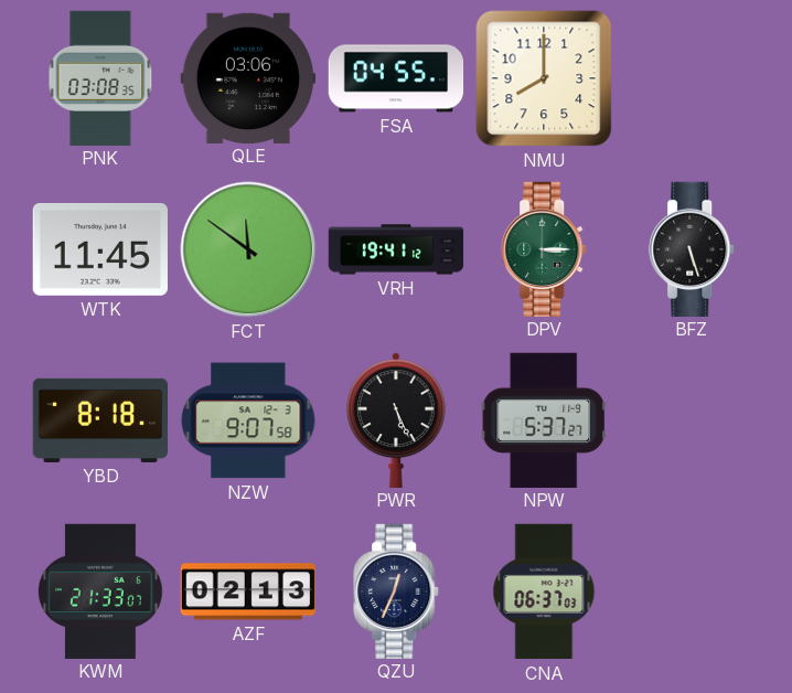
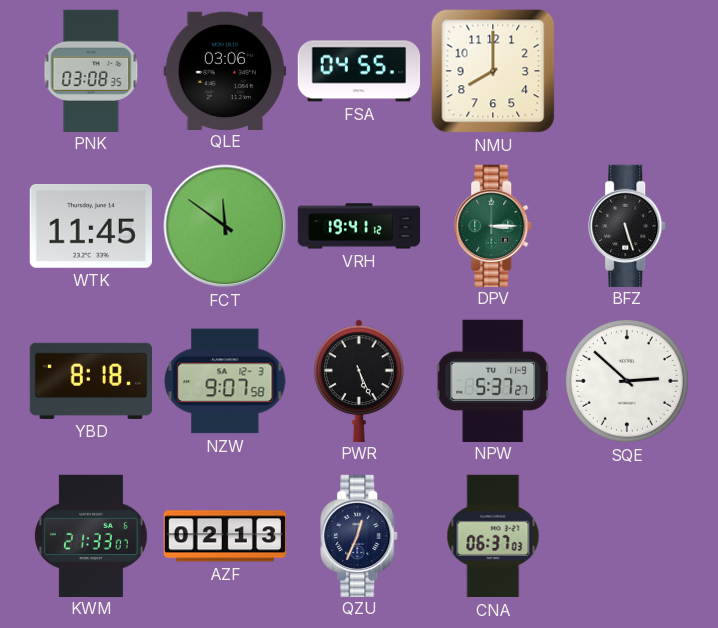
SQE: none -> 2:52
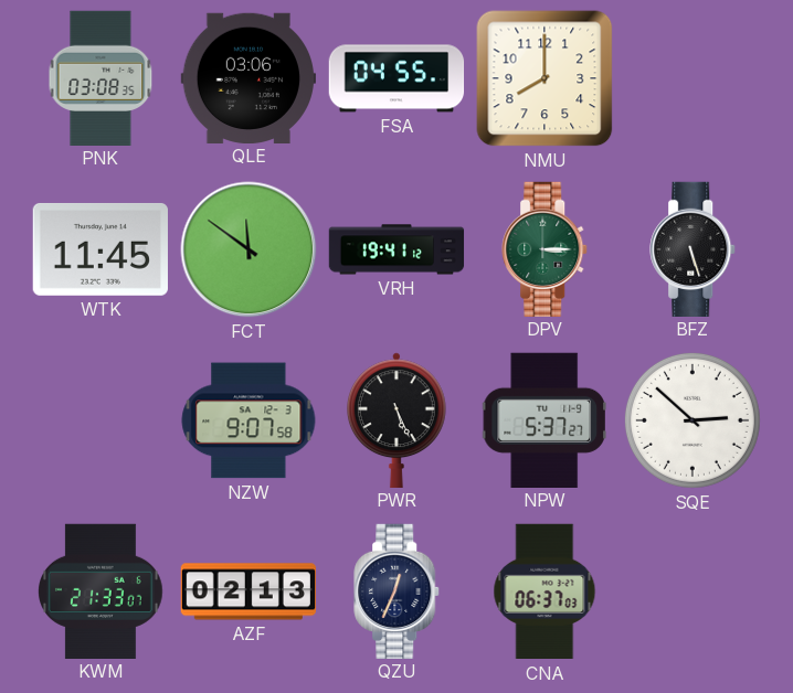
YBD: 8:18 -> none
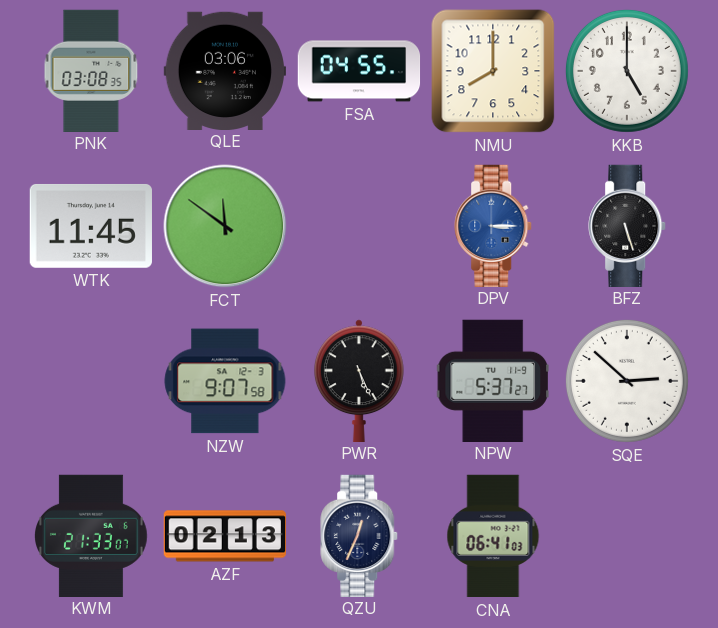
KKB: none -> 5:00
VRH: 19:41 -> none
DPV dial: green -> blue
CNA: 06:37 -> 06:41
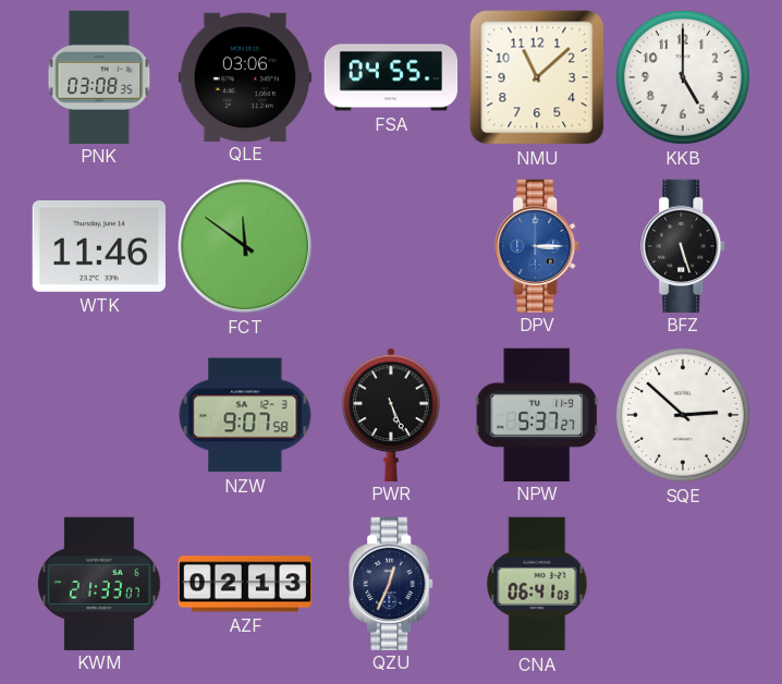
NMU: 8:00 -> 11:08
WTK: 11:45 -> 11:46
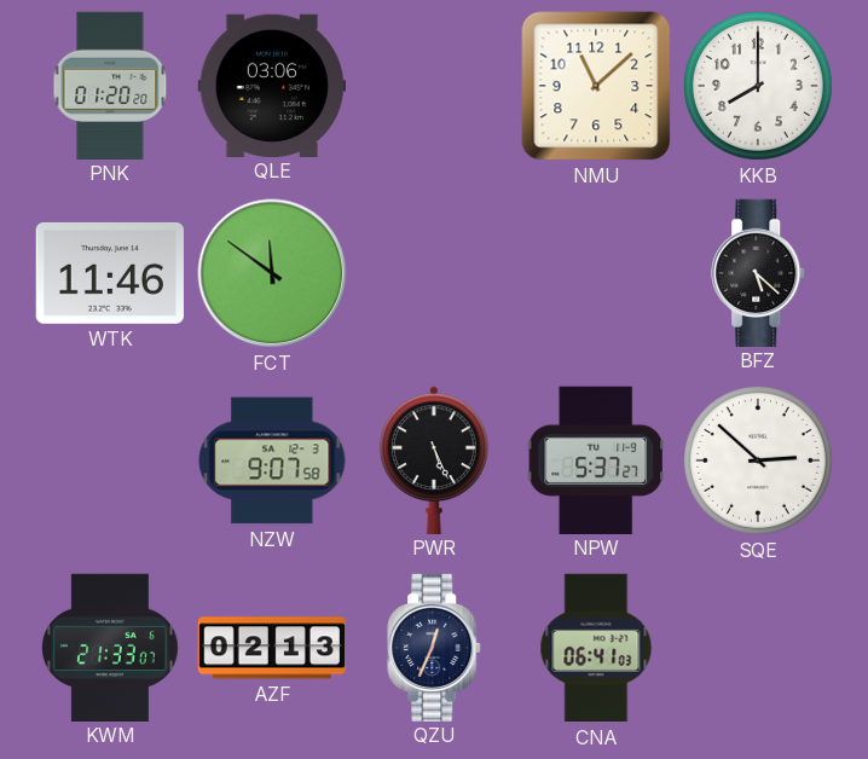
PNK: 03:08 -> 01:20
FSA: 04:55 -> none
KKB: 5:00 -> 8:00
DPV: 3:15 -> none
BFZ: 5:27 -> 5:22
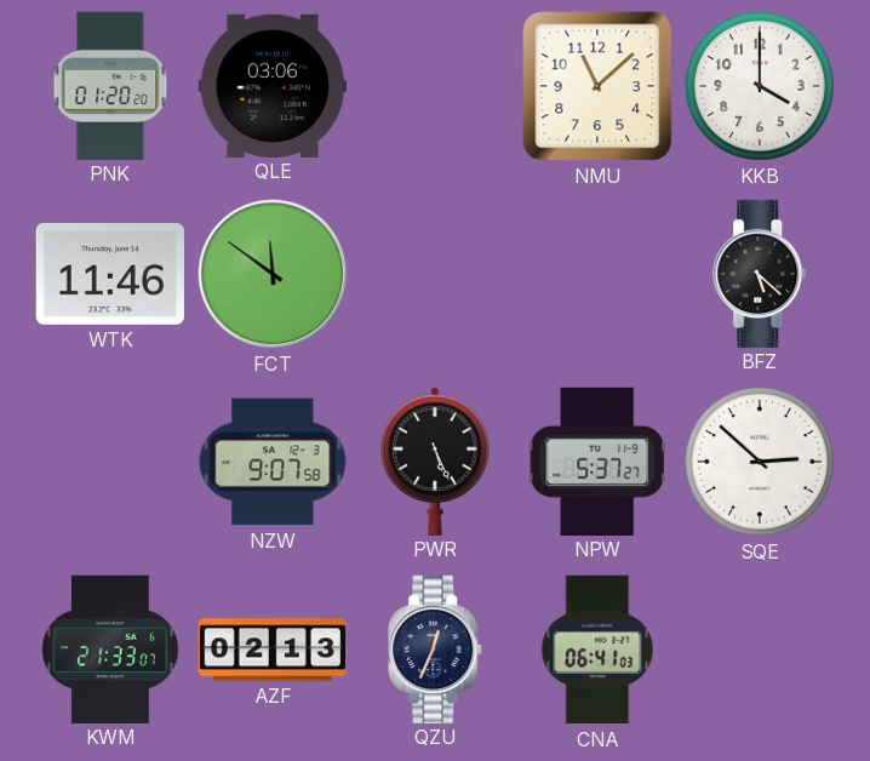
KKB: 8:00 -> 4:00
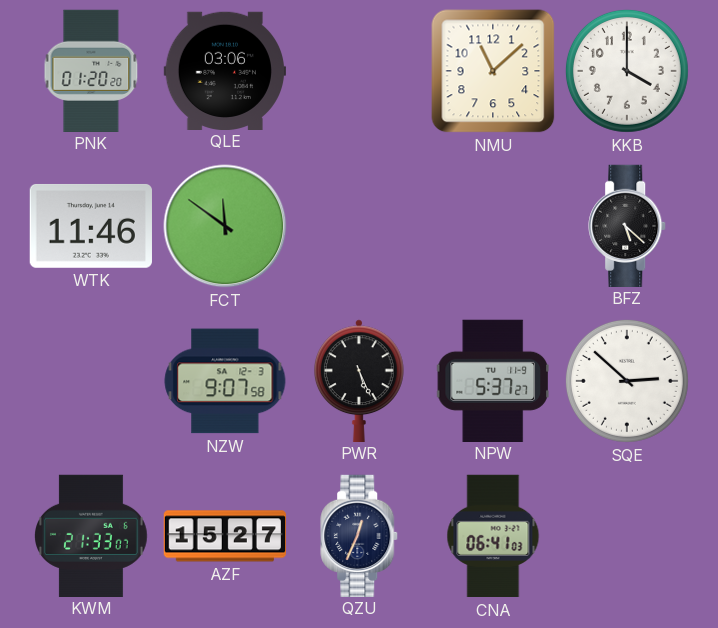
AZF: 02:13 -> 15:27
